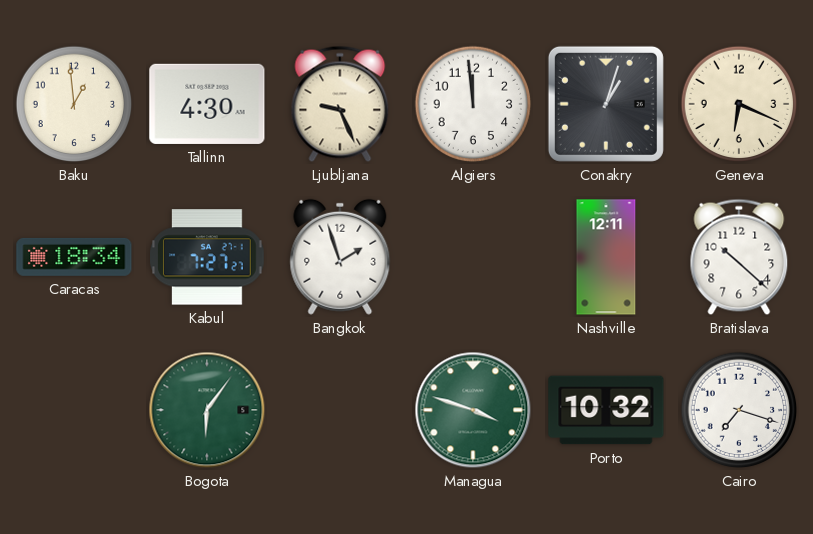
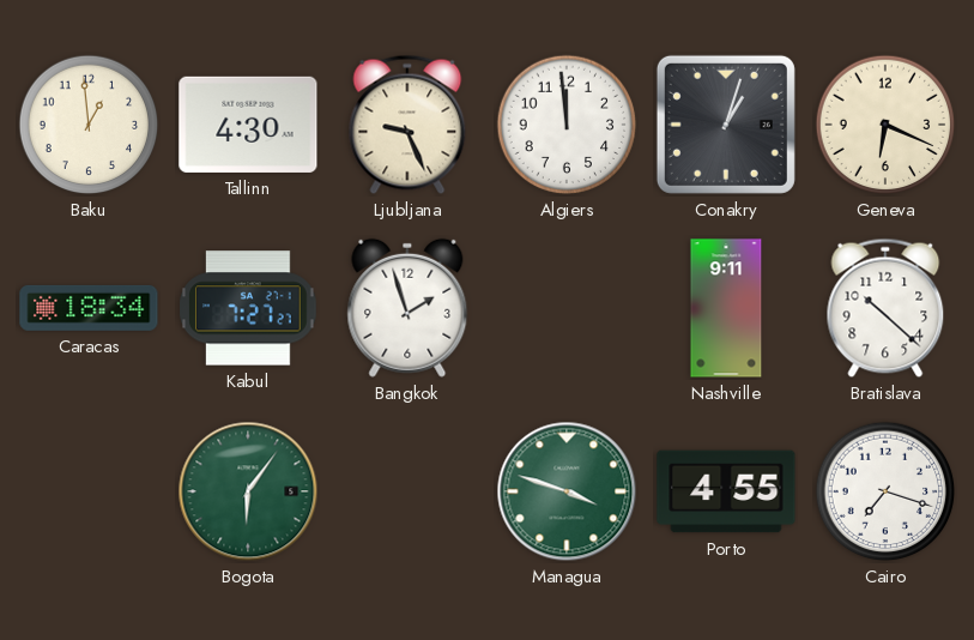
Nashville: 12:11 -> 9:11
Porto: 10:32 -> 4:55
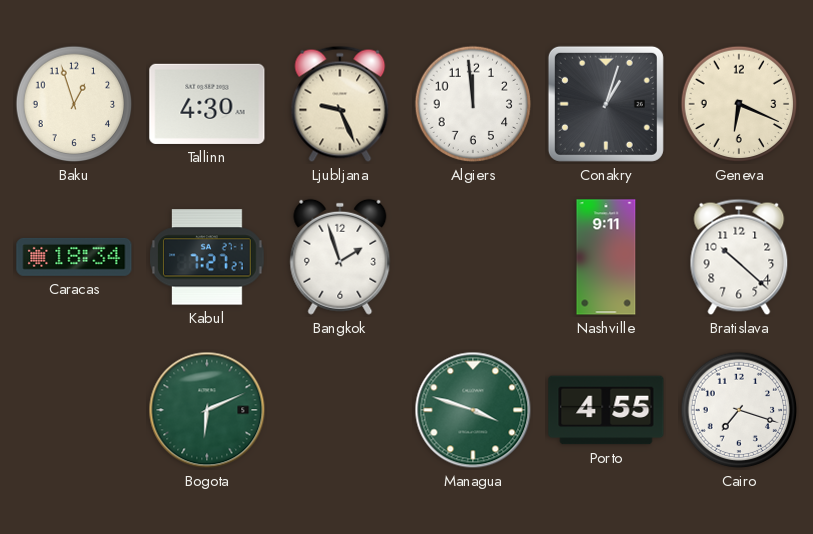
Baku: 12:59 -> 12:57
Bogota: 6:06 -> 6:11
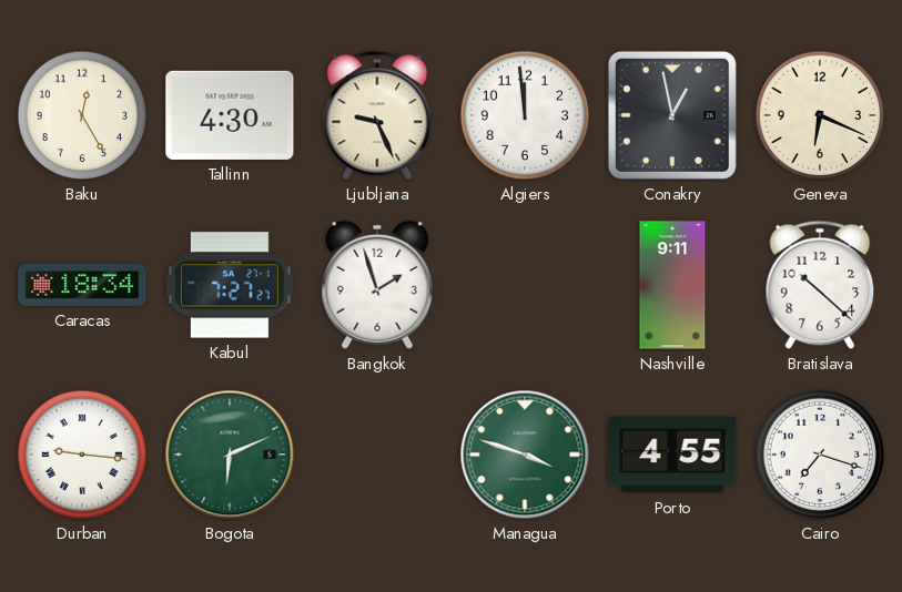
Baku: 12:57 -> 12:25
Conakry: 1:03 -> 12:58
Durban: none -> 9:16
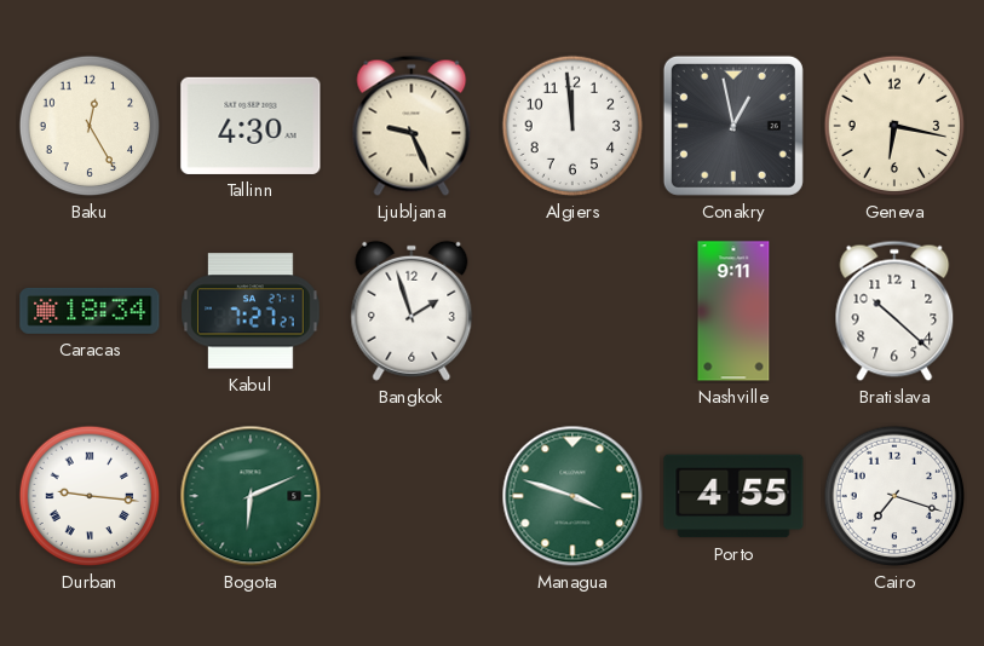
Geneva: 6:19 -> 6:17
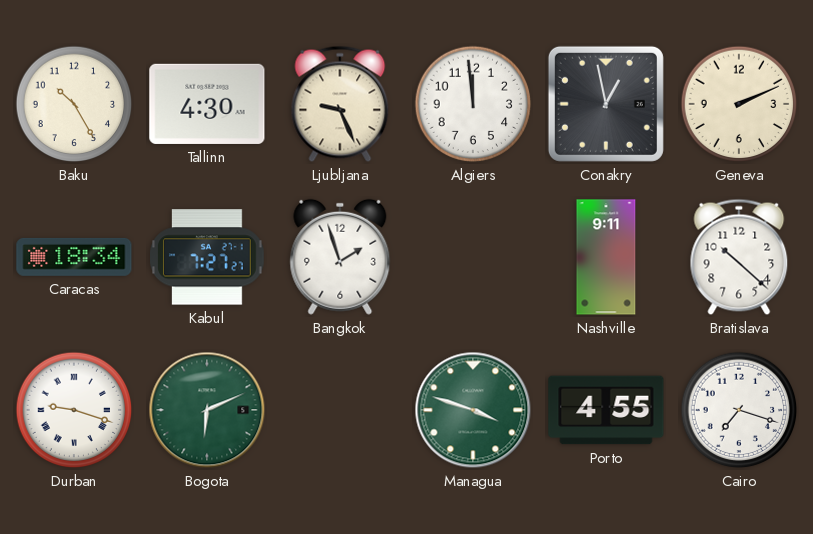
Baku: 12:25 -> 10:25
Geneva: 6:17 -> 2:11
Durban: 9:16 -> 9:18
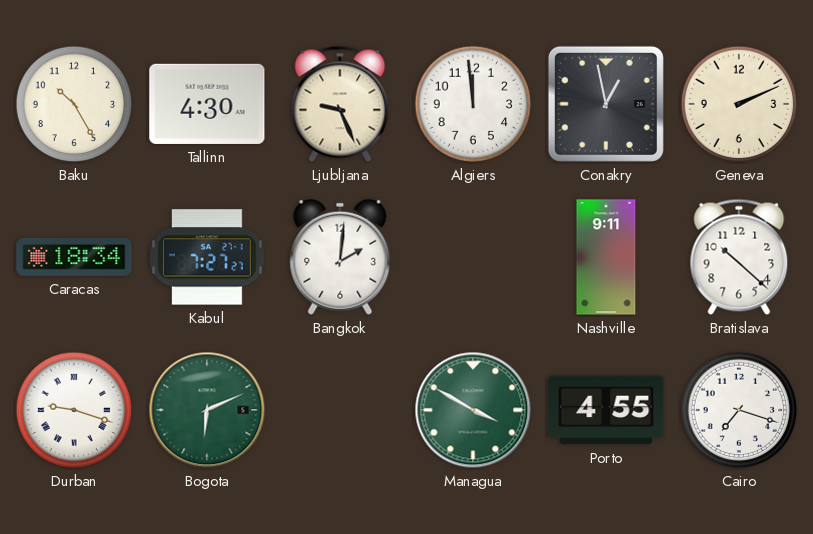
Bangkok: 1:57 -> 2:01
Managua: 3:48 -> 3:50
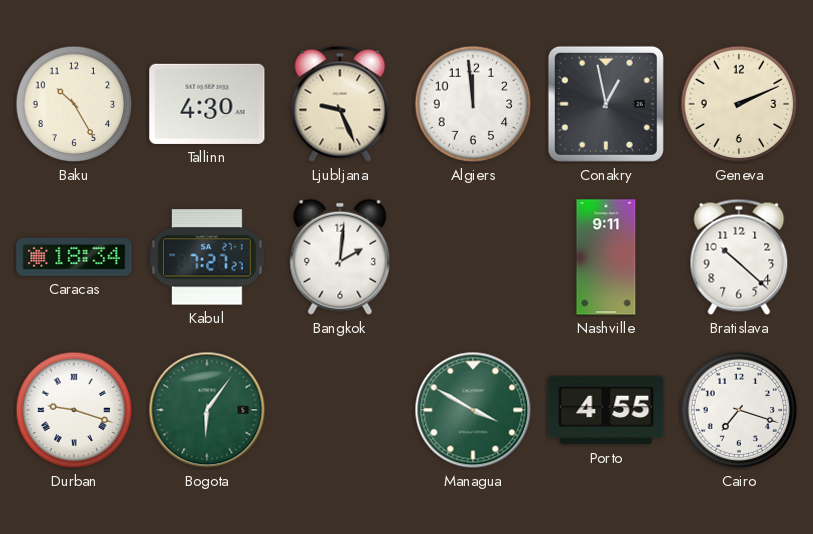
Bogota: 6:11 -> 6:06
